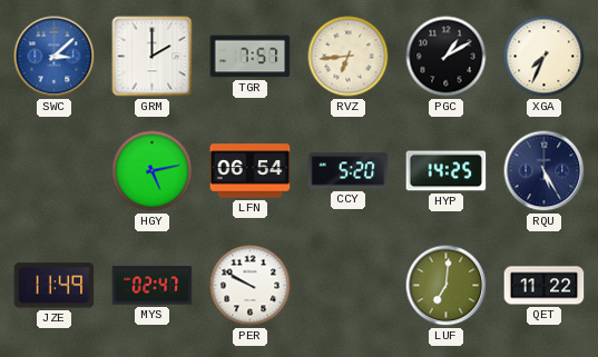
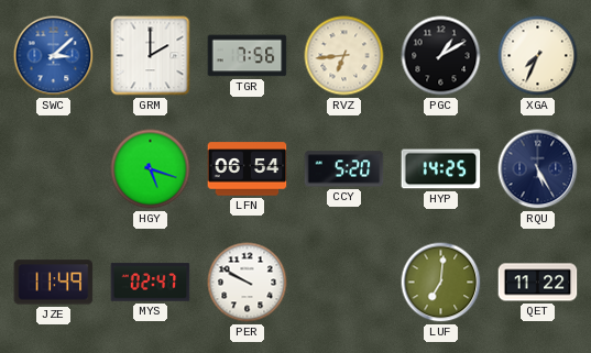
TGR: 7:57 -> 7:56
HGY: 5:13 -> 5:18
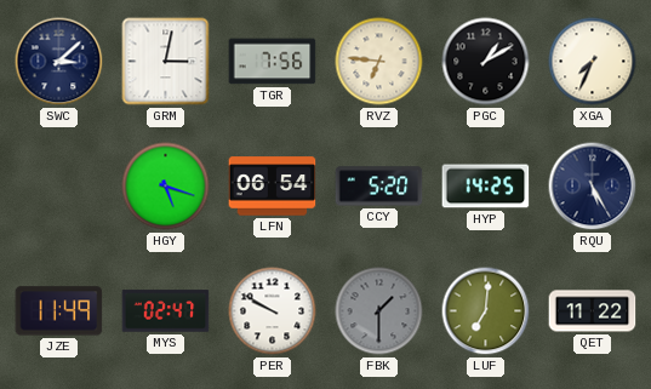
SWC dial: blue -> navy
GRM: 2:00 -> 3:02
RVZ: 6:44 -> 6:46
FBK: none -> 1:30
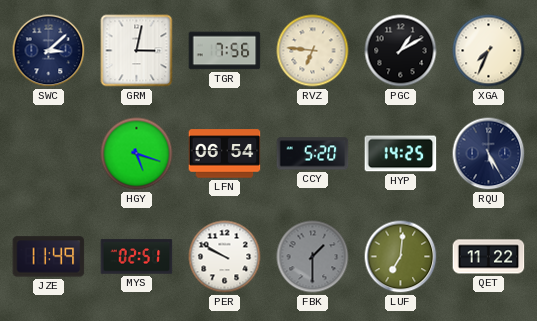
MYS: 02:47 -> 02:51
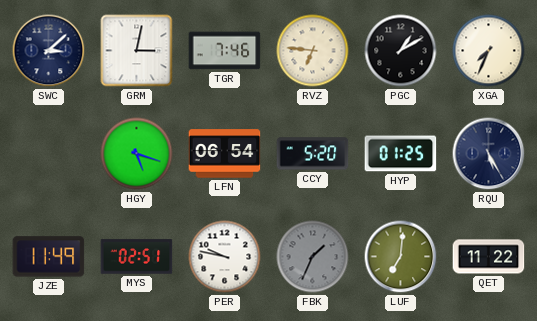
TGR: 7:56 -> 7:46
HYP: 14:25 -> 01:25
PER: 9:50 -> 9:47
FBK: 1:30 -> 1:34
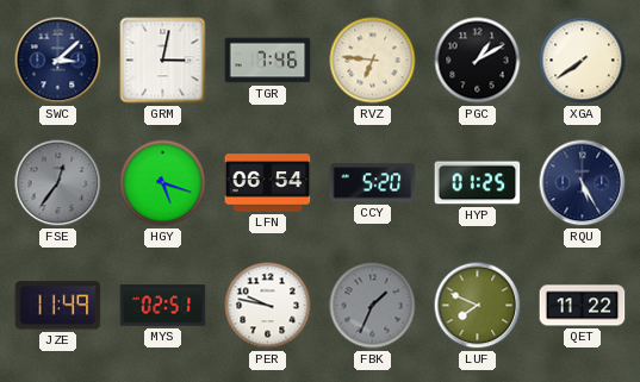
XGA: 7:34 -> 7:39
FSE: none -> 12:36
LUF: 7:01 -> 7:49
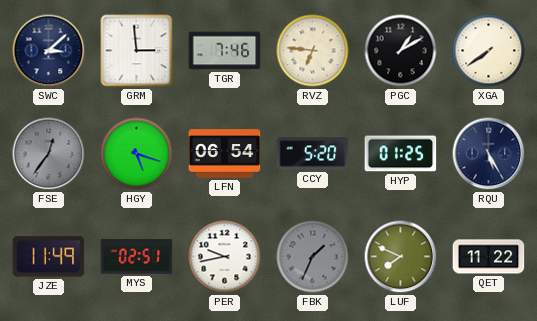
GRM: 3:02 -> 2:59
PER: 9:47 -> 9:43
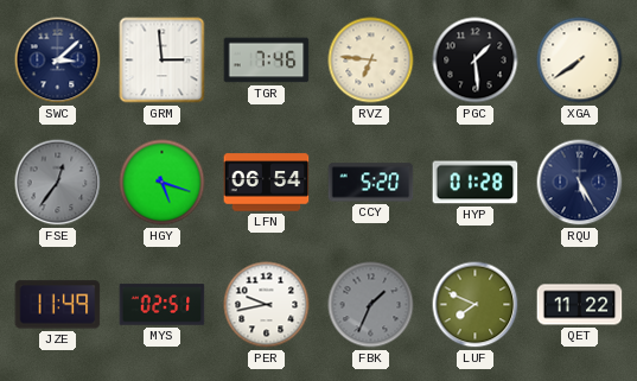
PGC: 1:10 -> 1:29
HYP: 01:25 -> 01:28
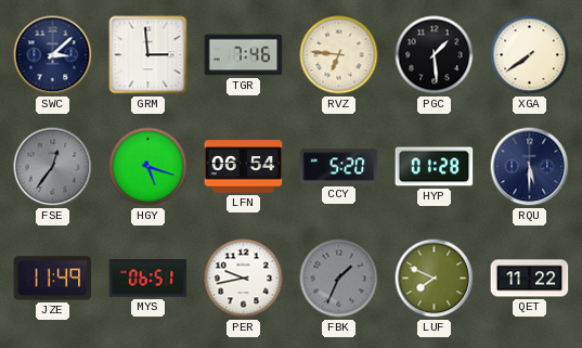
RQU: 5:25 -> 5:30
MYS: 02:51 -> 06:51
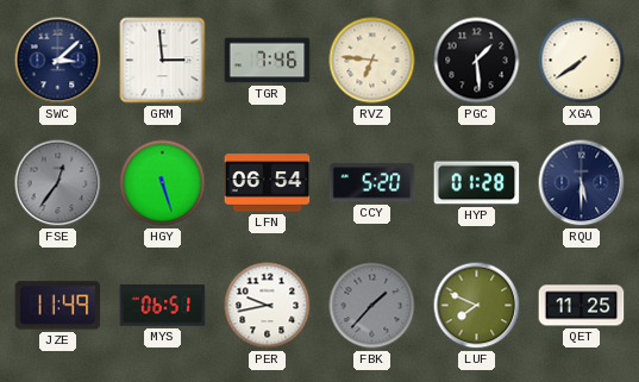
HGY: 5:18 -> 5:27
FBK: 1:34 -> 1:37
QET: 11:22 -> 11:25
